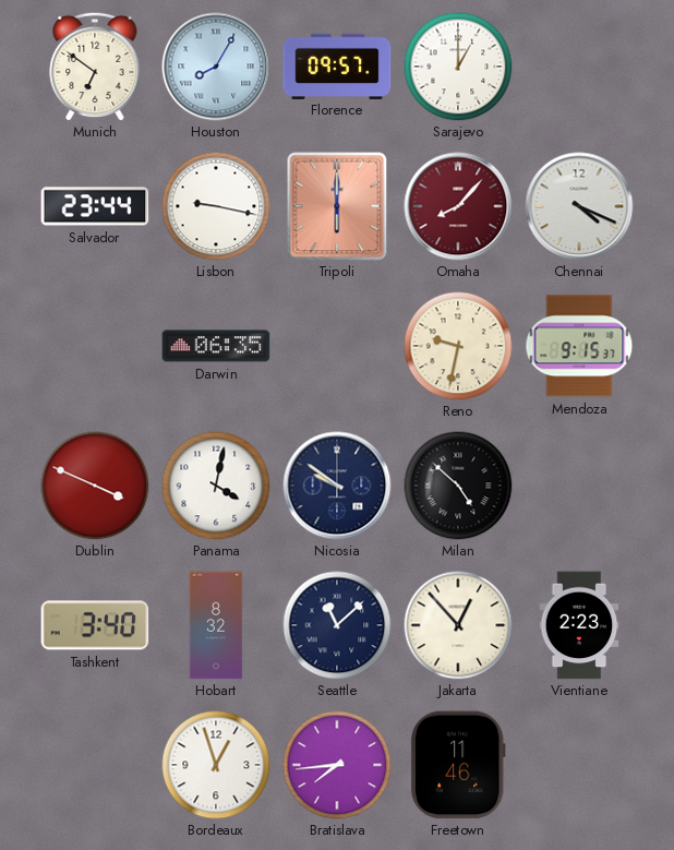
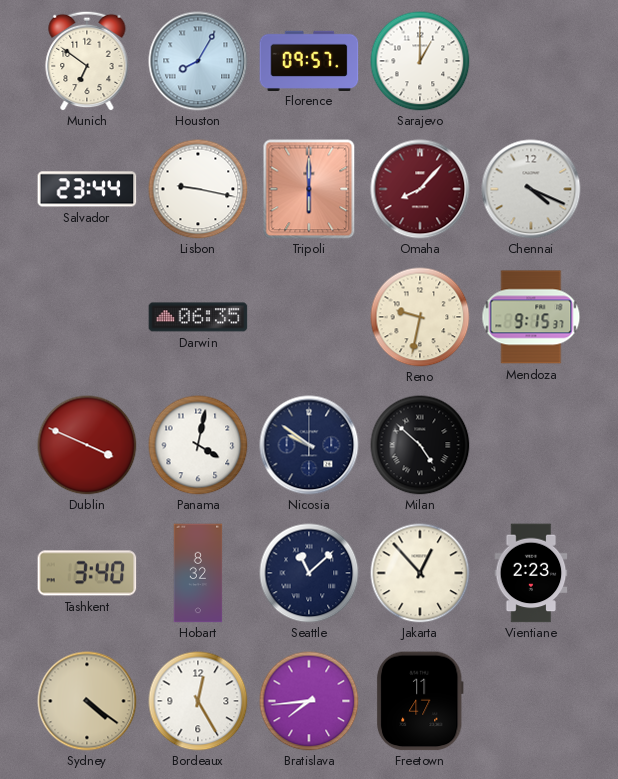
Sydney: none -> 4:21
Bordeaux: 12:57 -> 12:25
Freetown: 11:46 -> 11:47
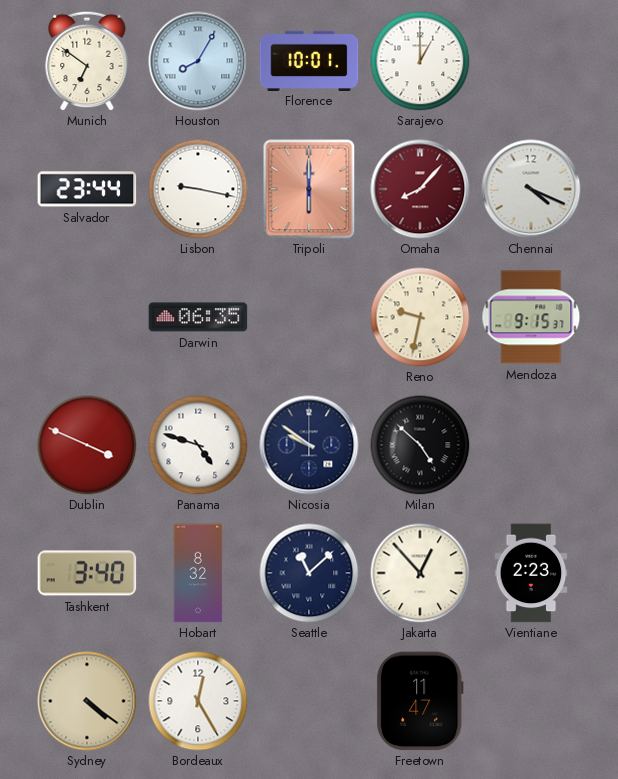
Florence: 09:57 -> 10:01
Panama: 4:02 -> 4:48
Bratislava: 7:44 -> none
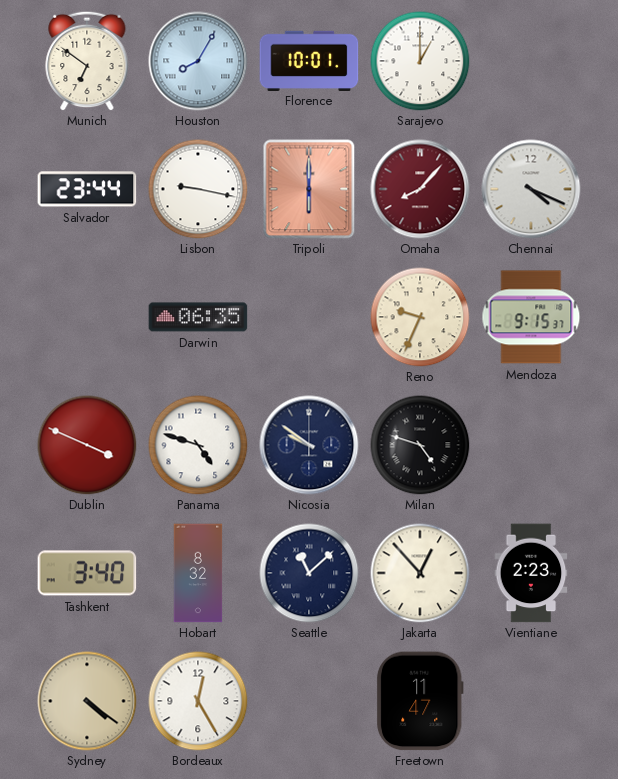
Reno: 9:32 -> 9:34
Milan: 4:52 -> 4:48
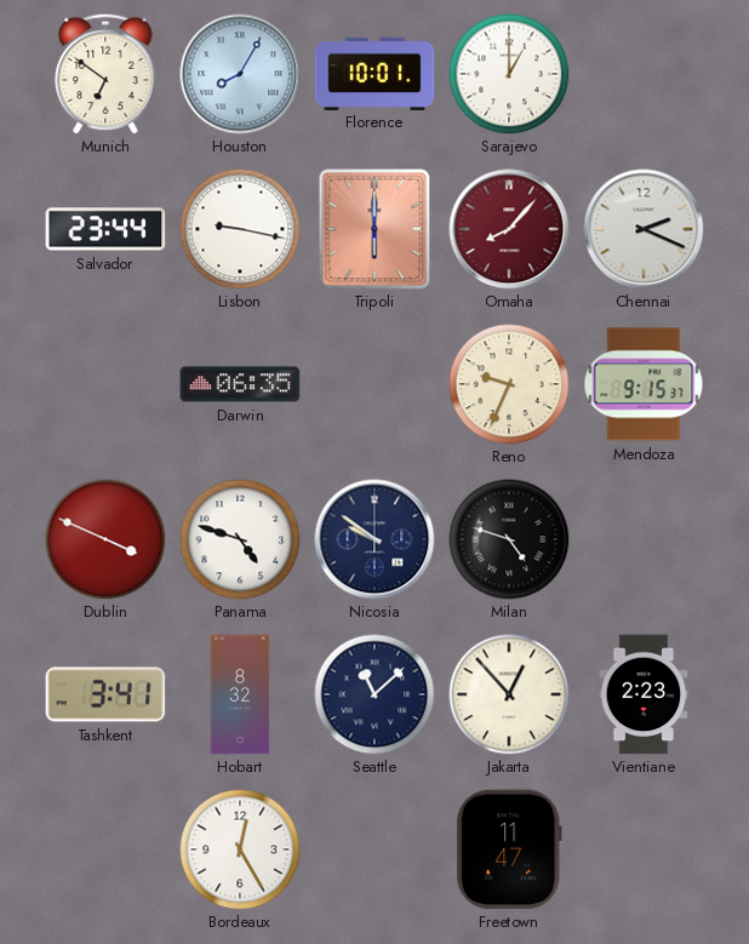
Chennai: 4:19 -> 2:19
Tashkent: 3:40 -> 3:41
Sydney: 4:21 -> none
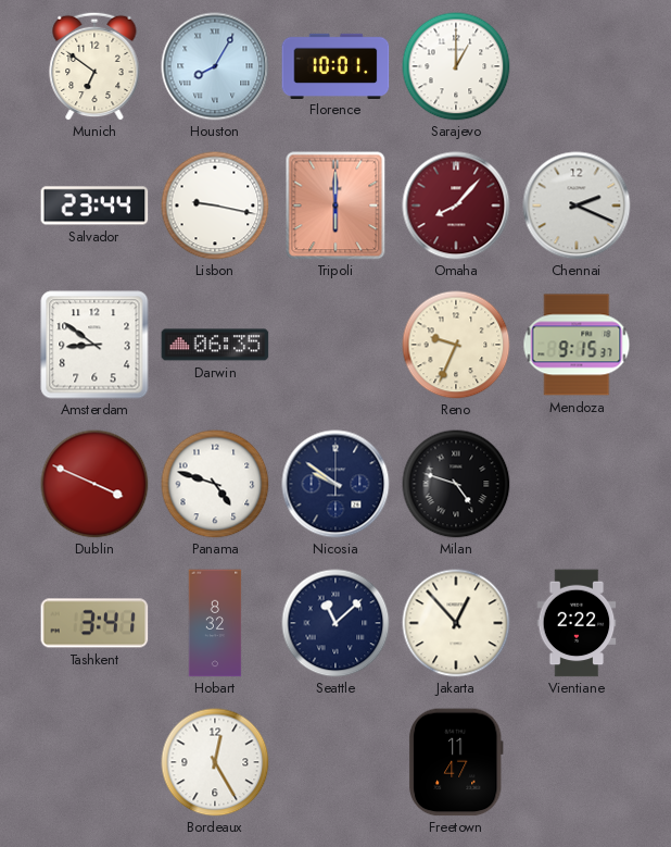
Amsterdam: none -> 8:51
Vientiane: 2:23 -> 2:22
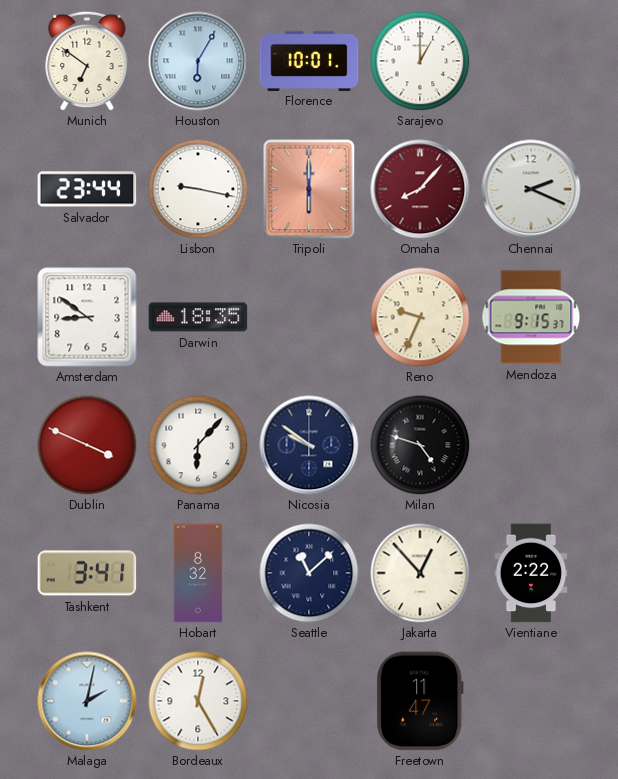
Houston: 8:05 -> 6:05
Darwin: 06:35 -> 18:35
Panama: 4:48 -> 6:07
Malaga: none -> 2:02
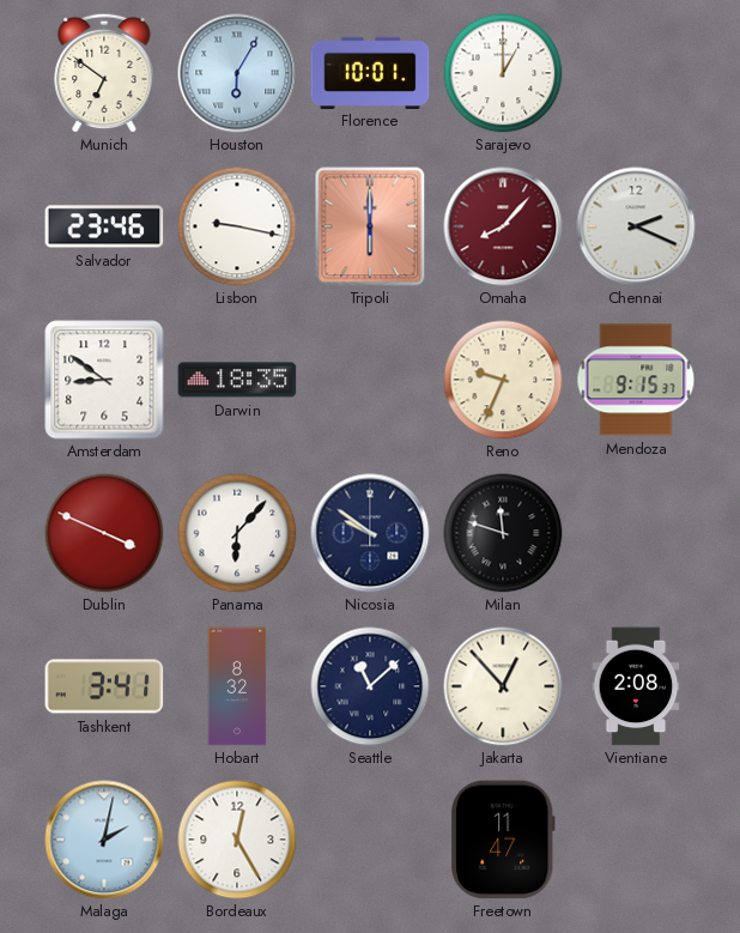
Salvador: 23:44 -> 23:46
Milan: 4:48 -> 11:48
Vientiane: 2:22 -> 2:08
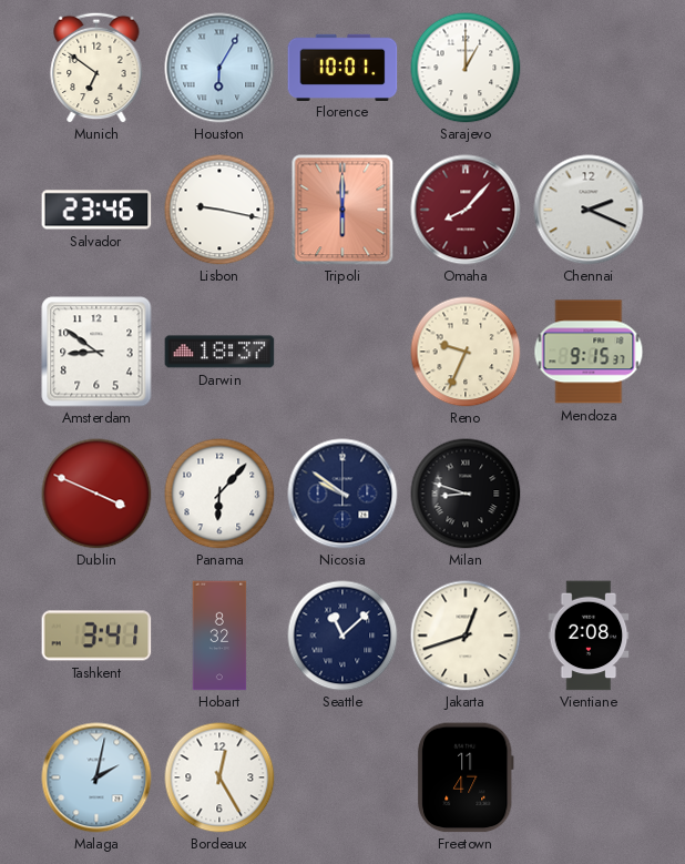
Darwin: 18:35 -> 18:37
Milan: 11:48 -> 8:48
Jakarta: 12:53 -> 12:42
